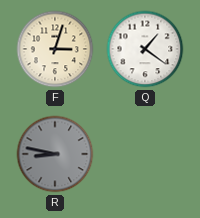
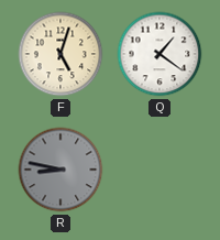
F: 3:03 -> 5:03
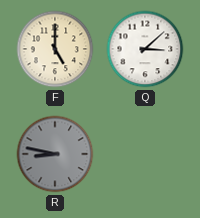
F: 5:03 -> 5:00
Q: 1:21 -> 3:08
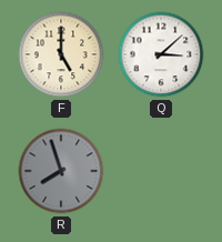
R: 8:47 -> 7:57
